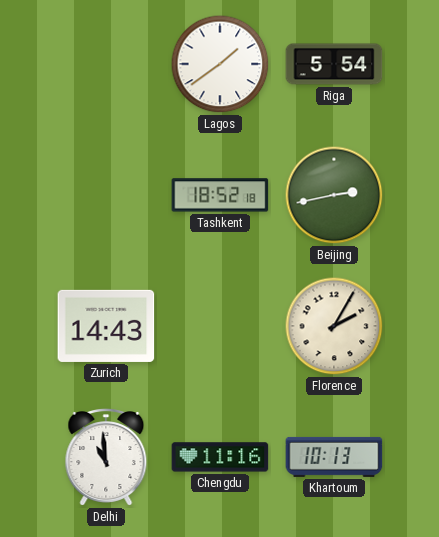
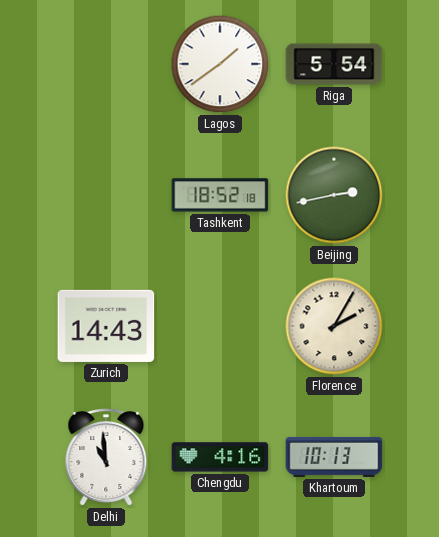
Chengdu: 11:16 -> 4:16
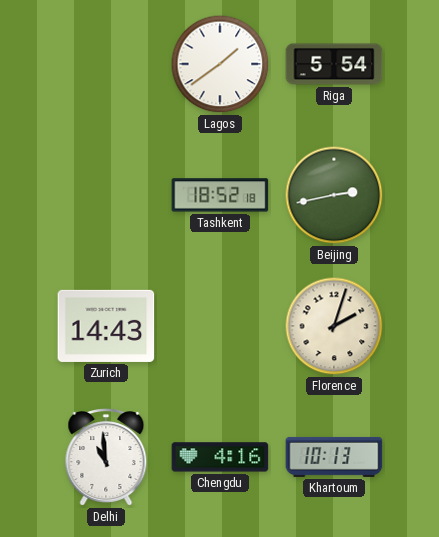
Florence: 2:05 -> 2:03
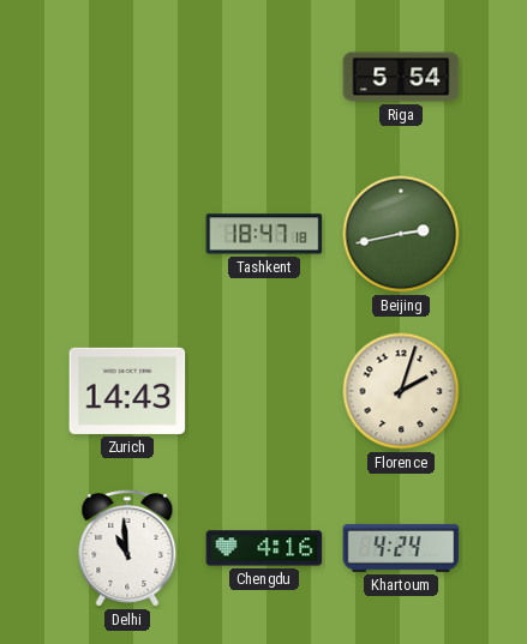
Lagos: 1:39 -> none
Tashkent: 18:52 -> 18:47
Khartoum: 10:13 -> 4:24
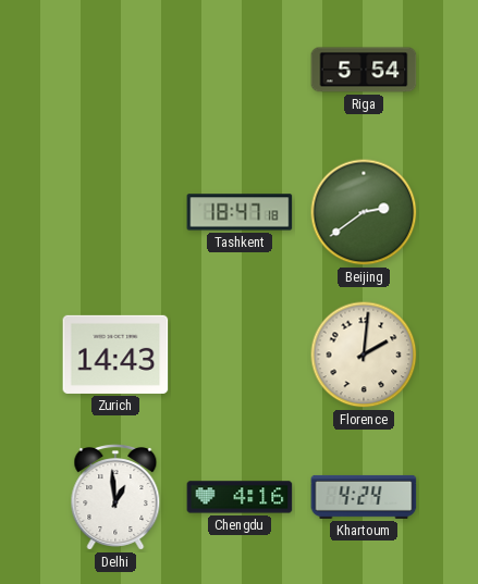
Beijing: 2:43 -> 2:39
Florence: 2:03 -> 2:01
Delhi: 10:59 -> 12:59
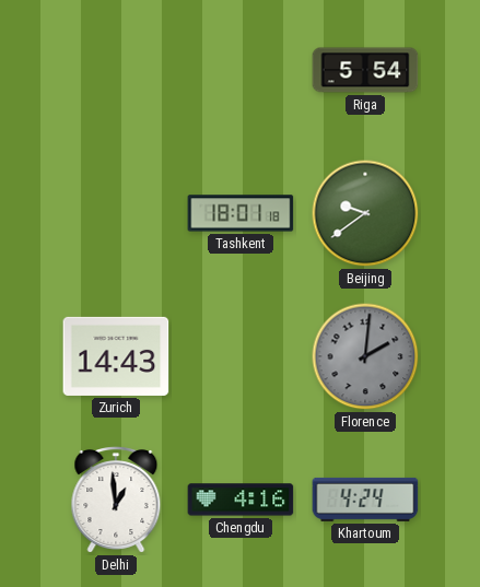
Tashkent: 18:47 -> 18:01
Beijing: 2:39 -> 9:39
Florence dial: cream -> grey
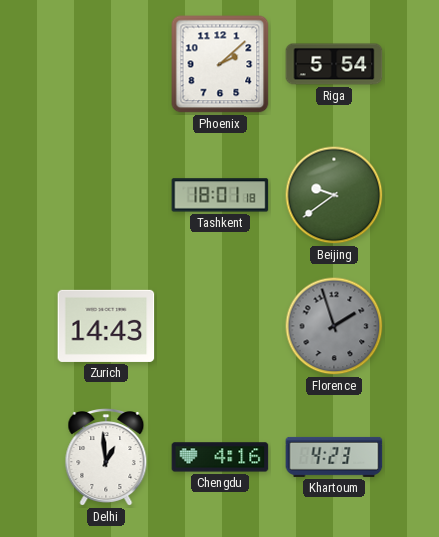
Phoenix: none -> 2:08
Florence: 2:01 -> 1:57
Khartoum: 4:24 -> 4:23
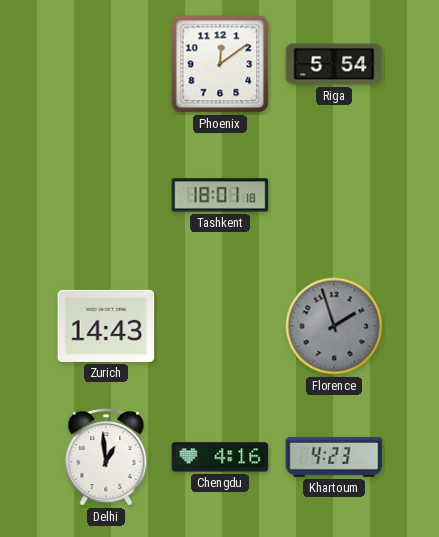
Phoenix: 2:08 -> 12:09
Beijing: 9:39 -> none
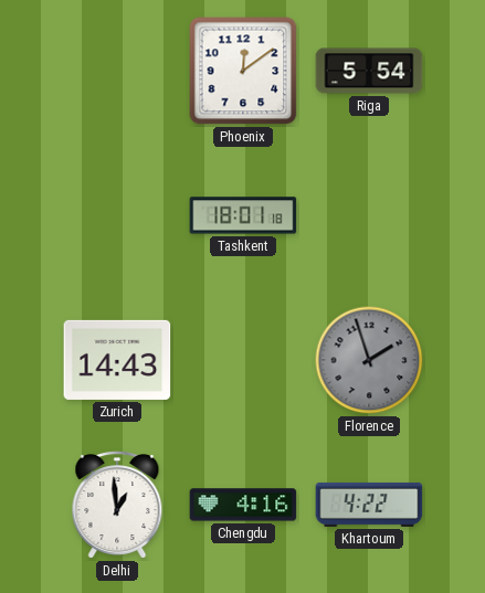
Khartoum: 4:23 -> 4:22
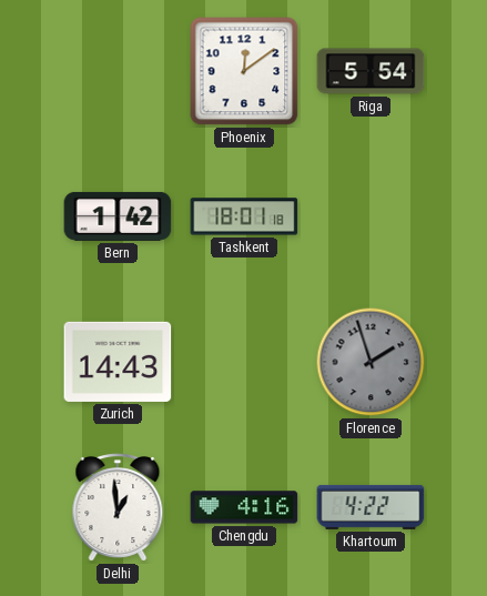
Bern: none -> 1:42
